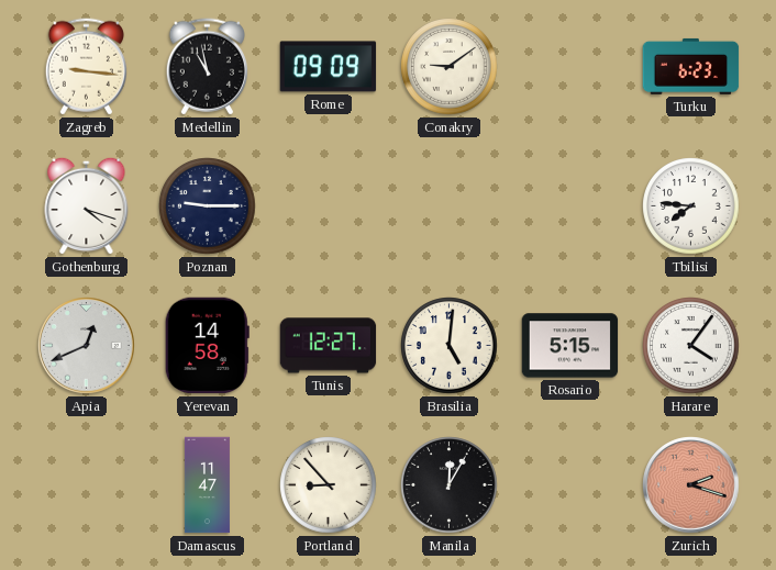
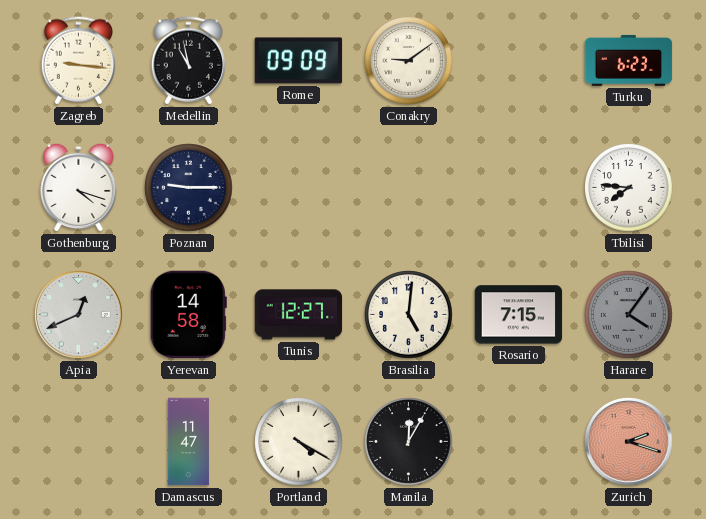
Rosario: 5:15 -> 7:15
Harare dial: white -> grey
Portland: 8:53 -> 4:20
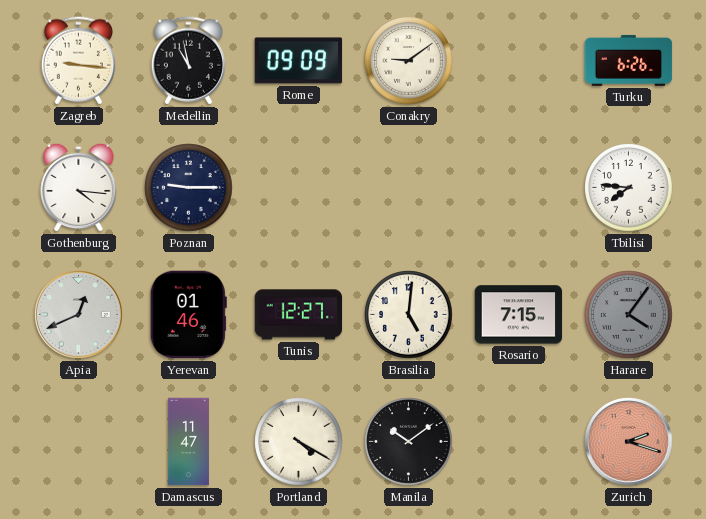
Turku: 6:23 -> 6:26
Gothenburg: 4:18 -> 4:16
Yerevan: 14:58 -> 01:46
Manila: 12:05 -> 10:09
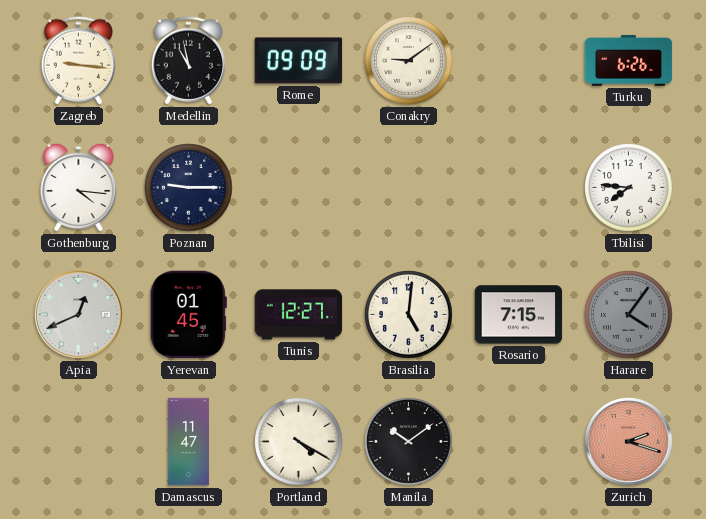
Yerevan: 01:46 -> 01:45
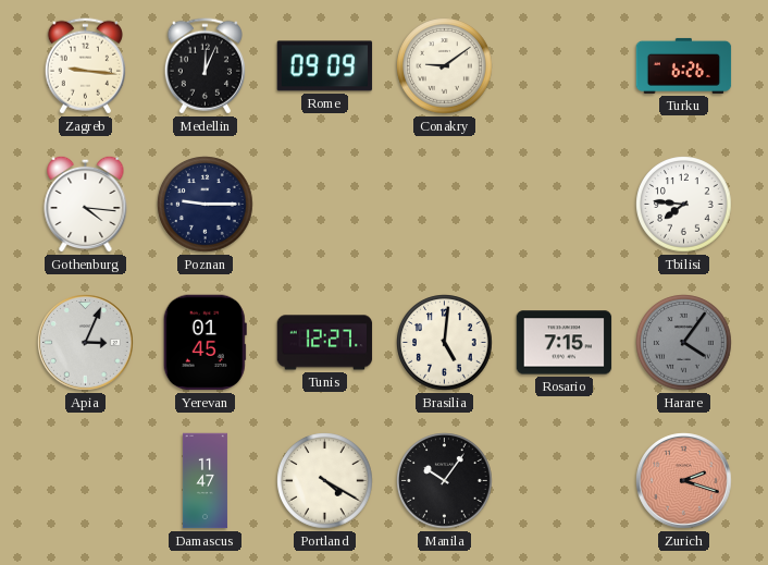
Medellin: 10:58 -> 12:04
Apia: 12:41 -> 3:04
Manila: 10:09 -> 10:06
